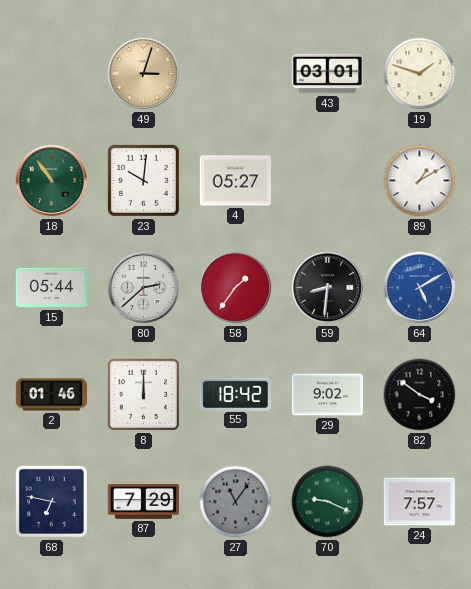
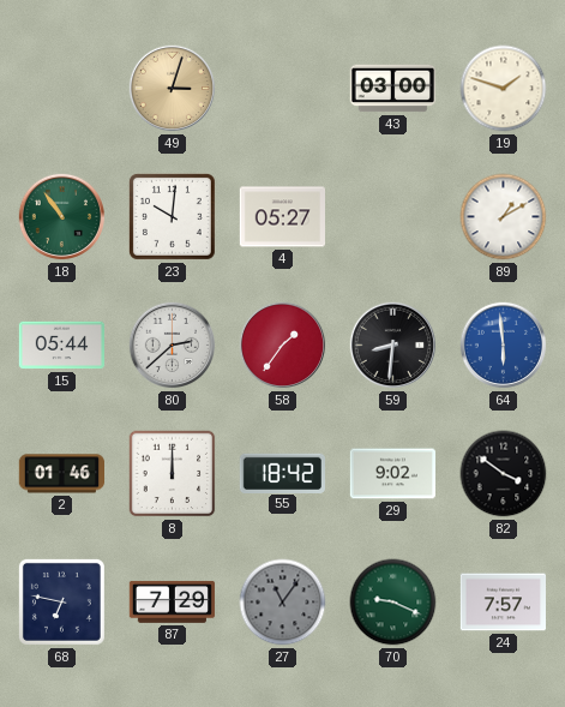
43: 03:01 -> 03:00
64: 5:10 -> 5:59
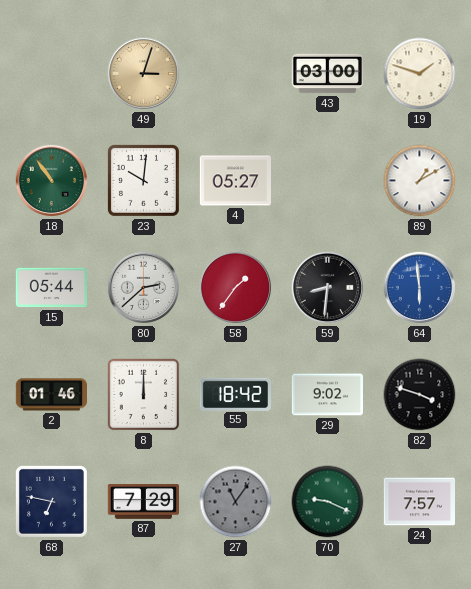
82: 3:51 -> 3:48
